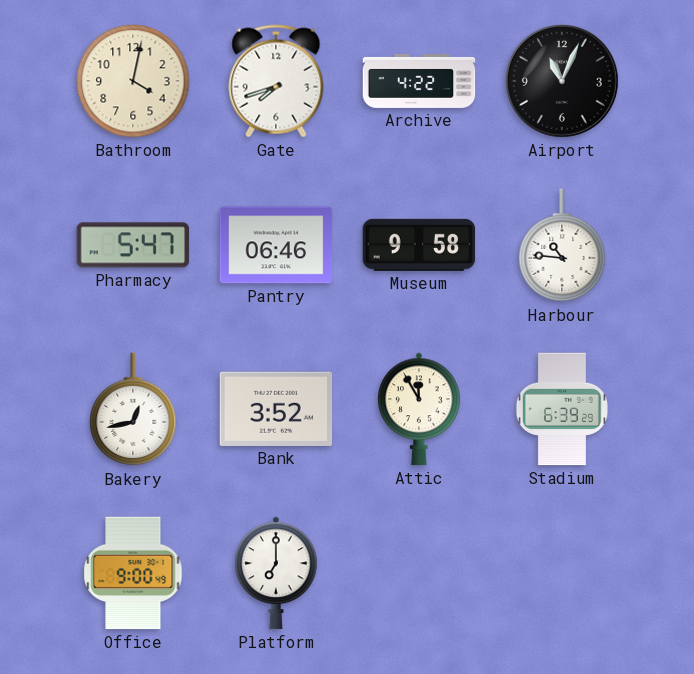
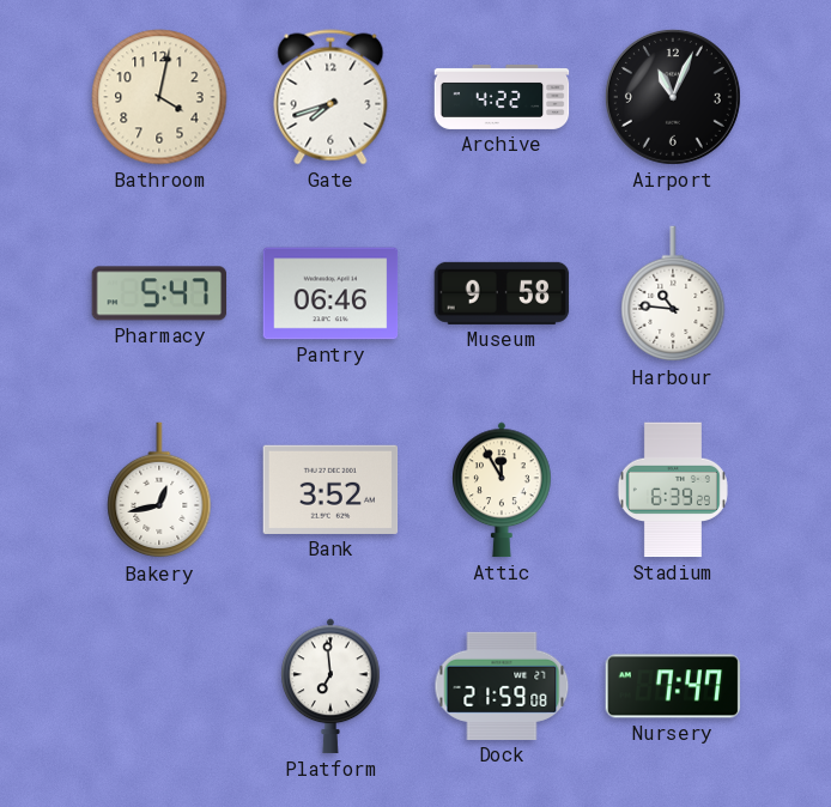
Office: 9:00 -> none
Platform: 7:00 -> 6:59
Dock: none -> 21:59
Nursery: none -> 7:47
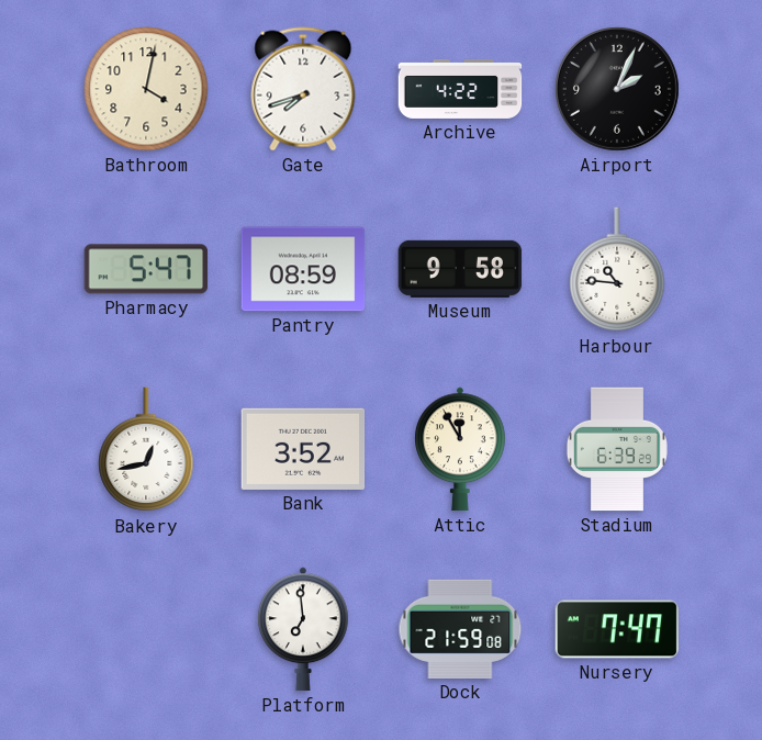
Airport: 11:04 -> 2:04
Pantry: 06:46 -> 08:59
